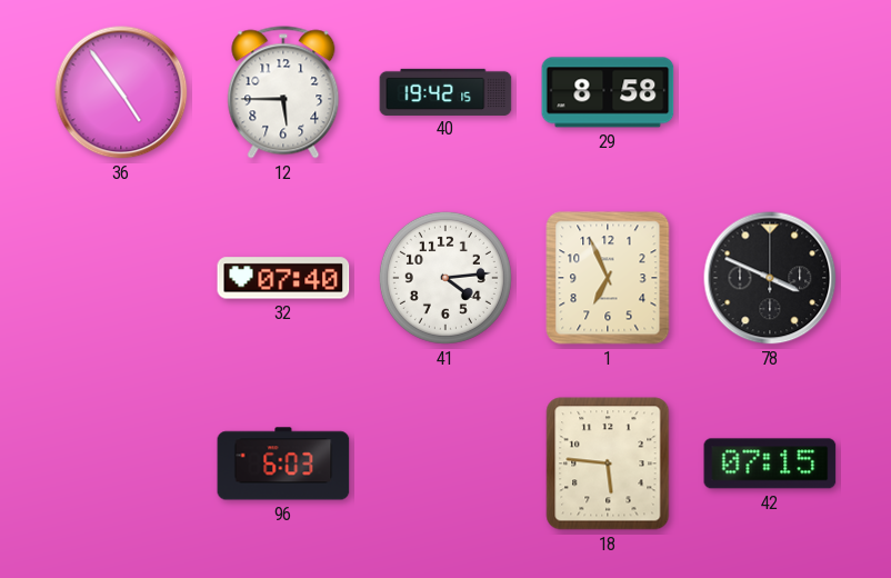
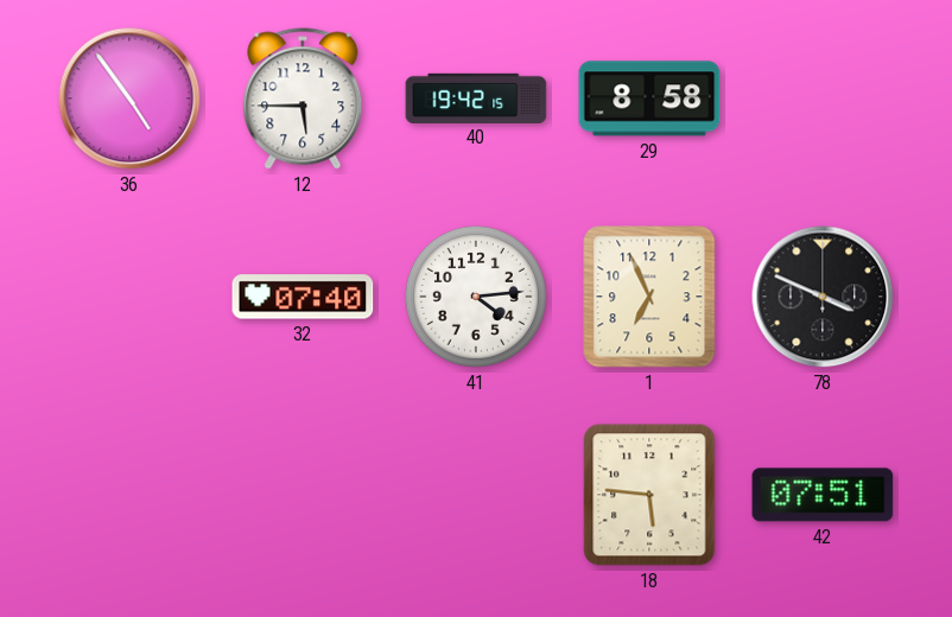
96: 6:03 -> none
42: 07:15 -> 07:51
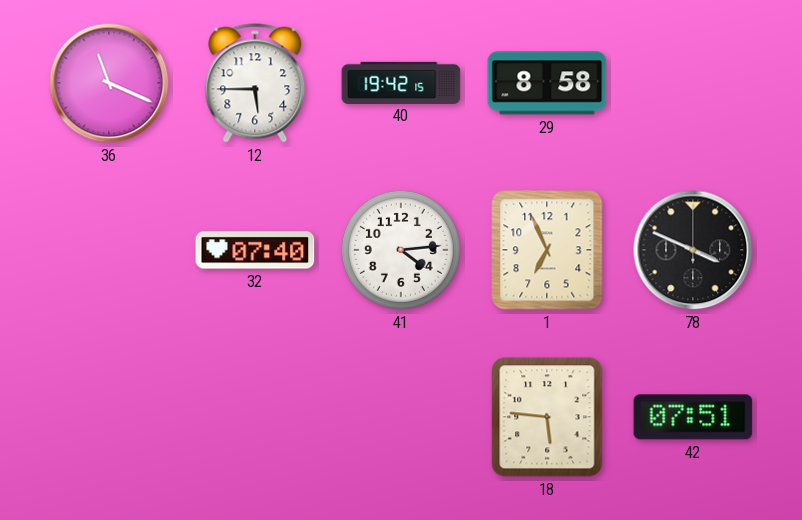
36: 4:54 -> 11:19
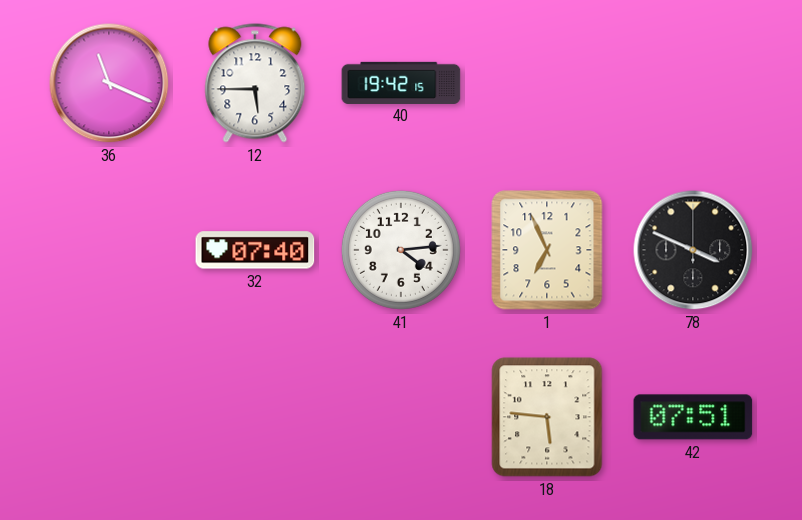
29: 8:58 -> none
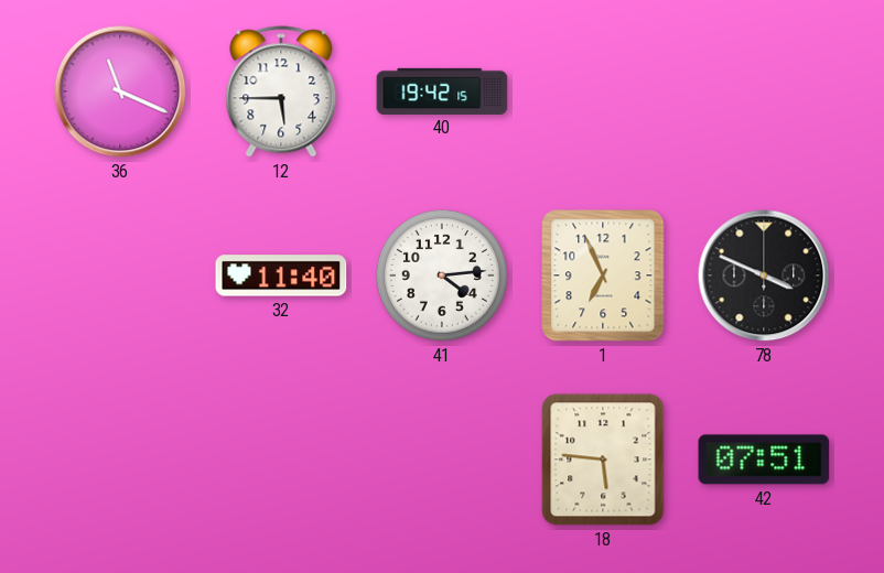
32: 07:40 -> 11:40
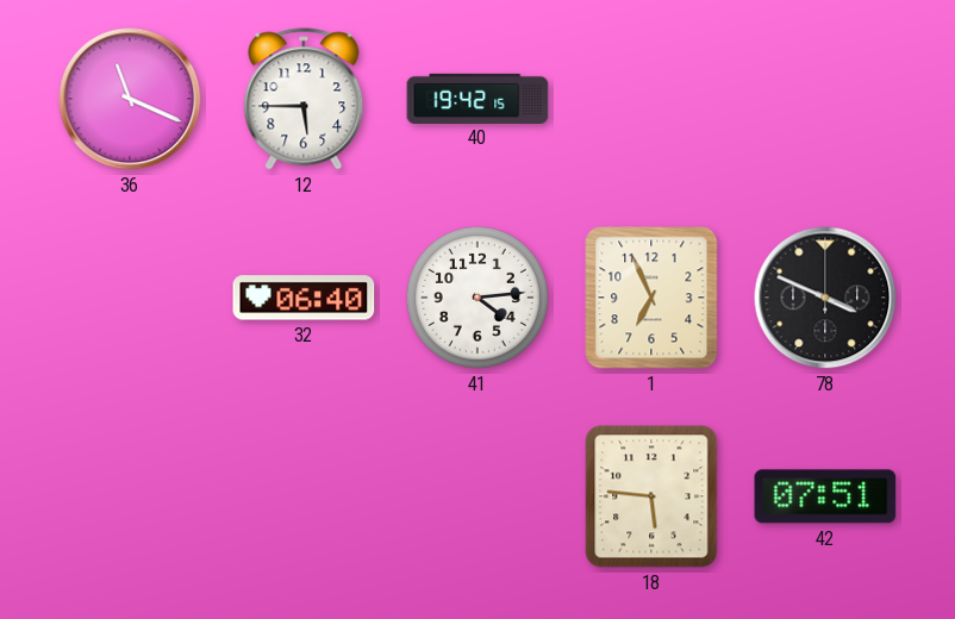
32: 11:40 -> 06:40
